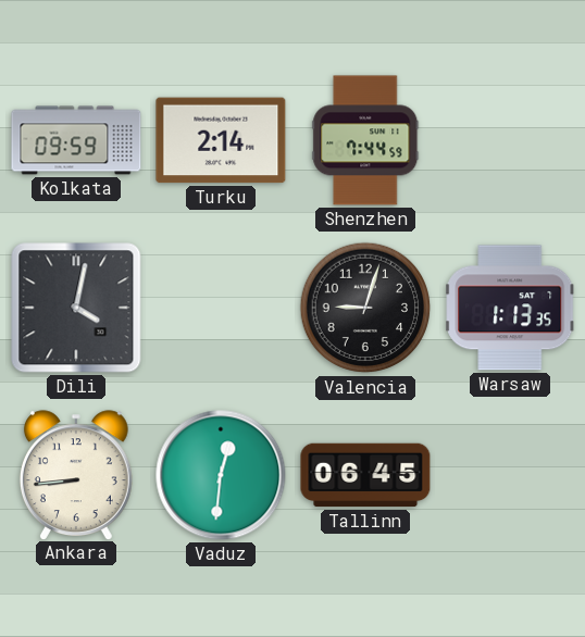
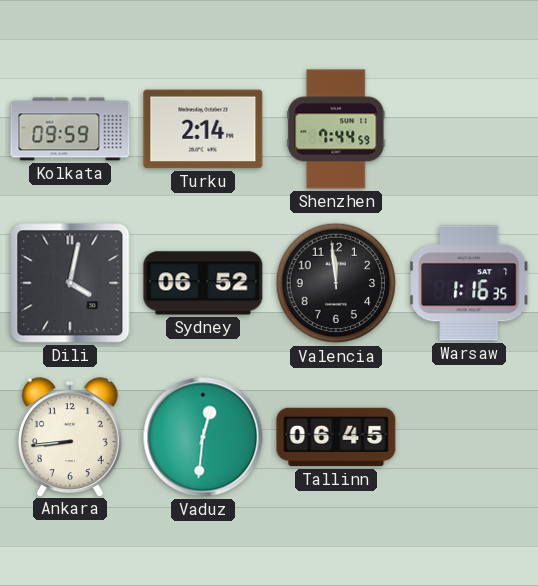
Sydney: none -> 06:52
Valencia: 9:03 -> 11:59
Warsaw: 1:13 -> 1:16
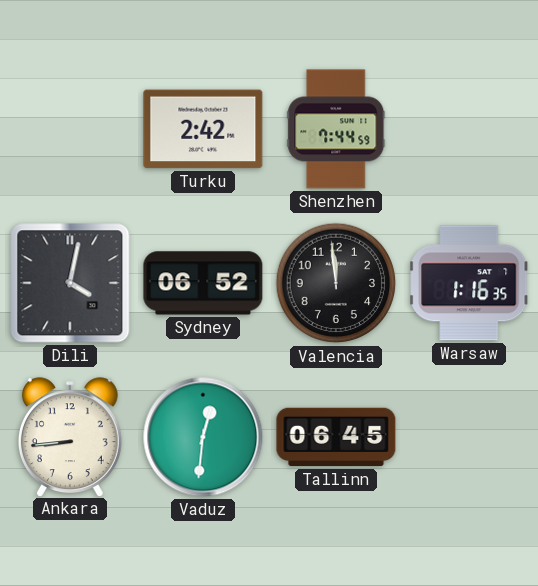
Kolkata: 09:59 -> none
Turku: 2:14 -> 2:42
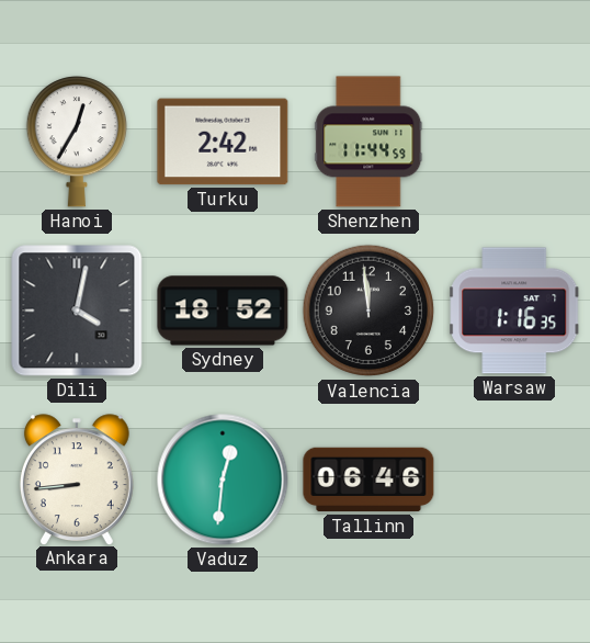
Hanoi: none -> 12:35
Shenzhen: 7:44 -> 11:44
Sydney: 06:52 -> 18:52
Tallinn: 06:45 -> 06:46
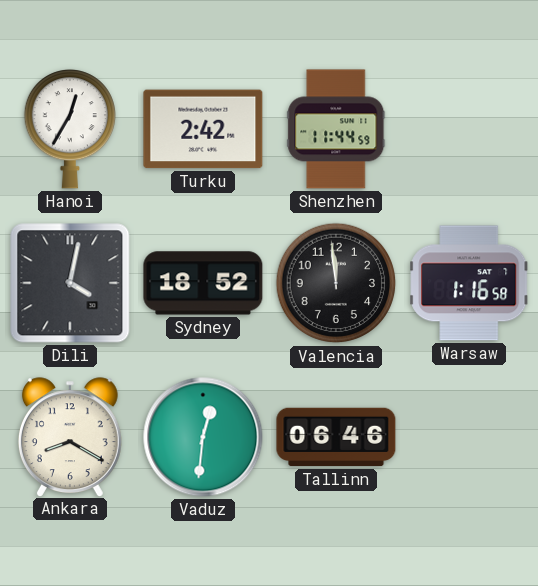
Warsaw: 1:16:35 -> 1:16:58
Ankara: 8:44 -> 8:20
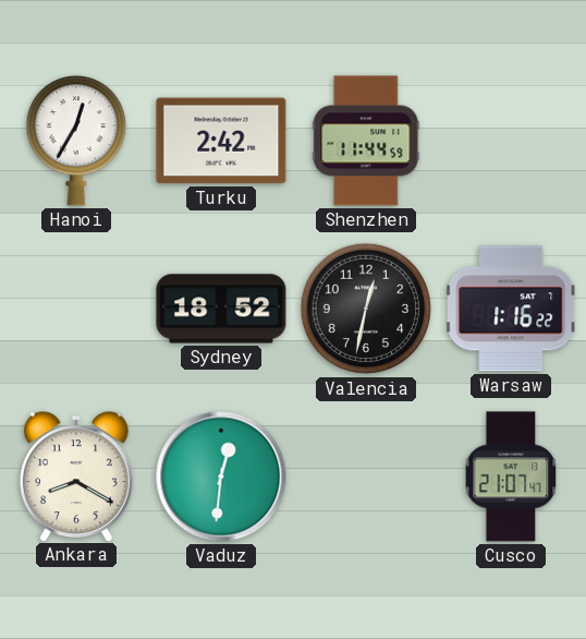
Dili: 4:02 -> none
Valencia: 11:59 -> 12:32
Warsaw: 1:16:58 -> 1:16:22
Tallinn: 06:46 -> none
Cusco: none -> 21:07
